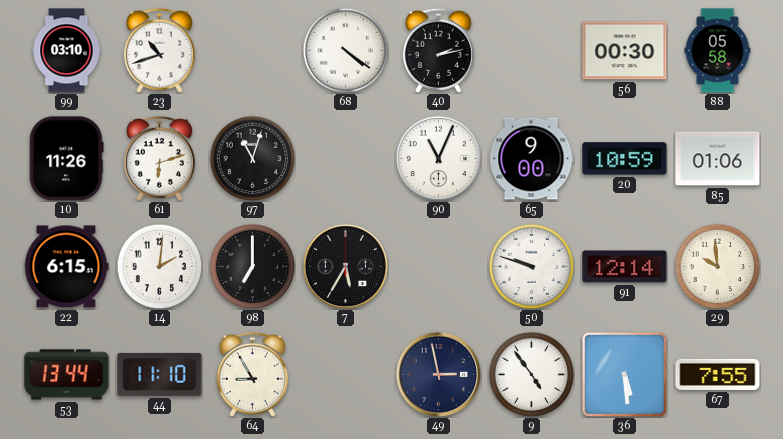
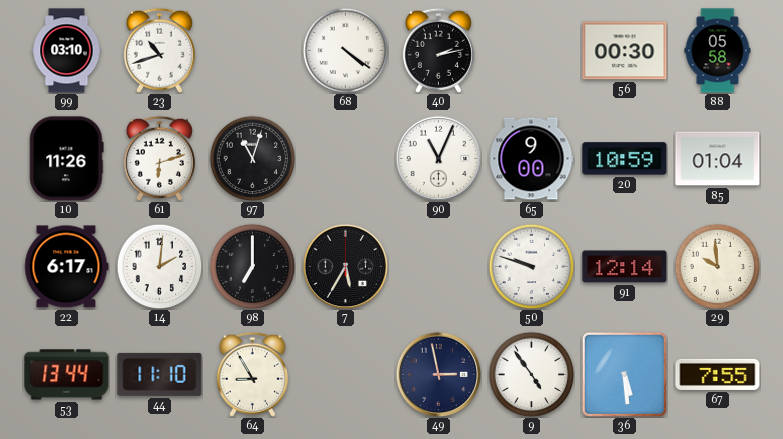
85: 01:06 -> 01:04
22: 6:15 -> 6:17
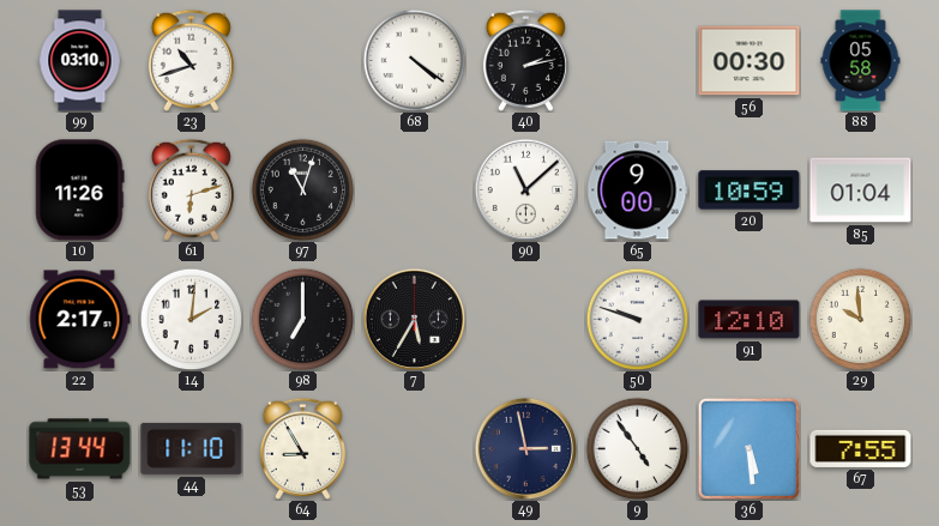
90: 11:04 -> 11:08
22: 6:17 -> 2:17
91: 12:14 -> 12:10
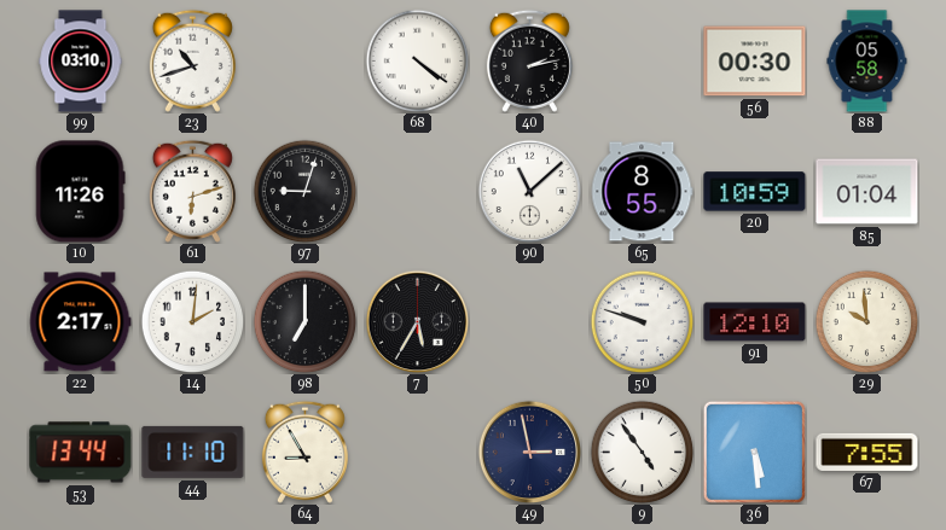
97: 11:03 -> 9:03
65: 9:00 -> 8:55
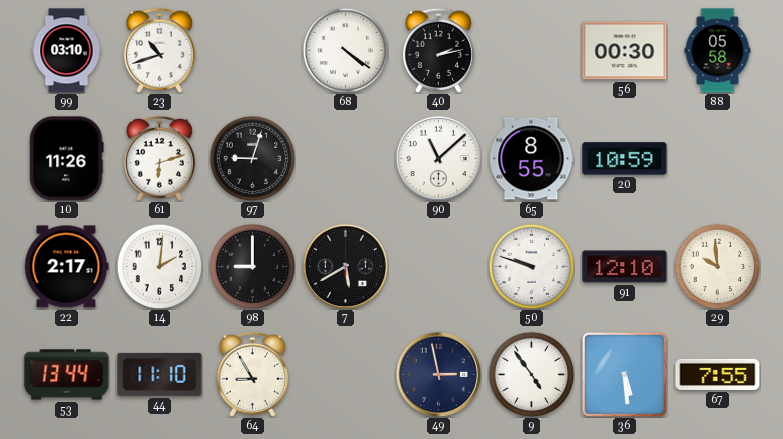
85: 01:04 -> none
98: 7:00 -> 9:00
7: 5:35 -> 5:40
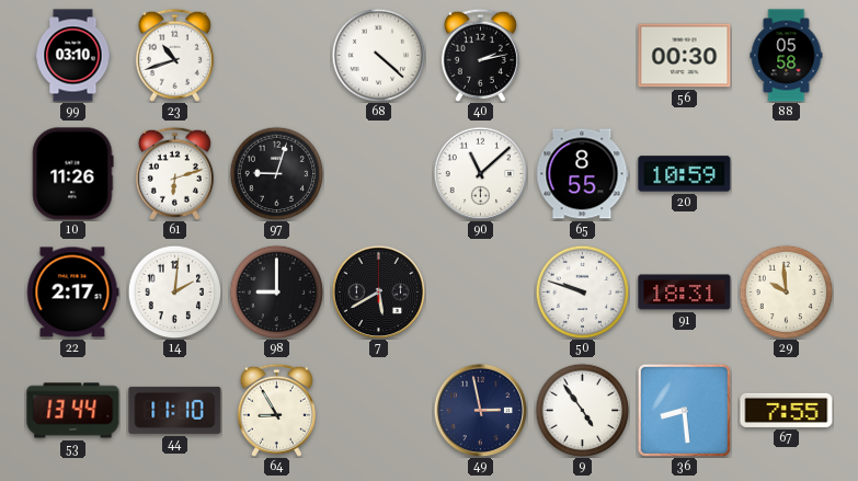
68: 4:21 -> 4:22
91: 12:10 -> 18:31
36: 5:29 -> 8:29
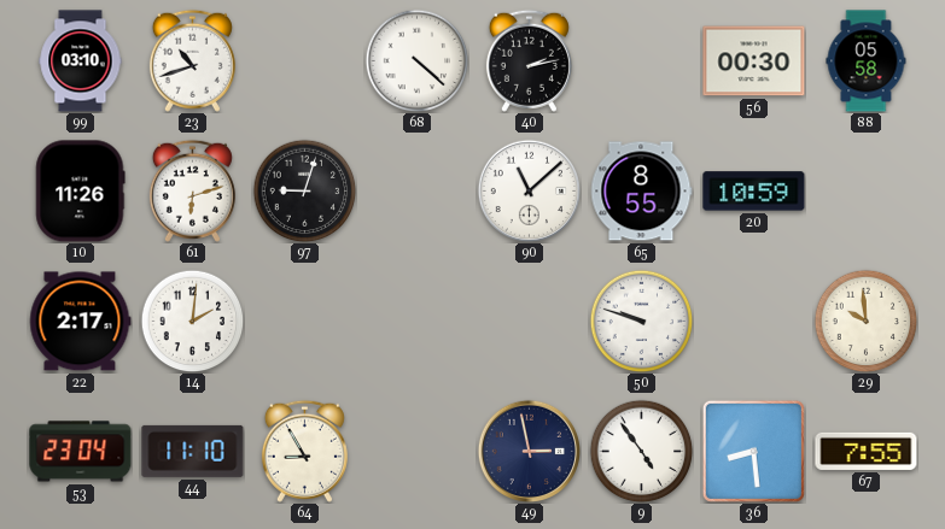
98: 9:00 -> none
7: 5:40 -> none
91: 18:31 -> none
53: 13:44 -> 23:04
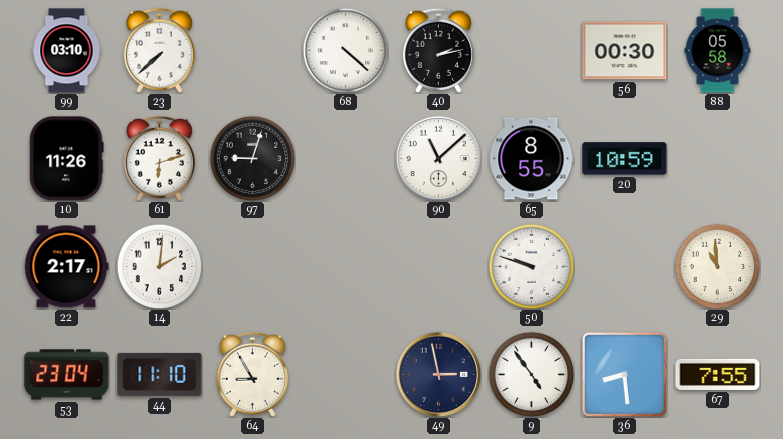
23: 10:42 -> 7:38
29: 9:59 -> 10:59
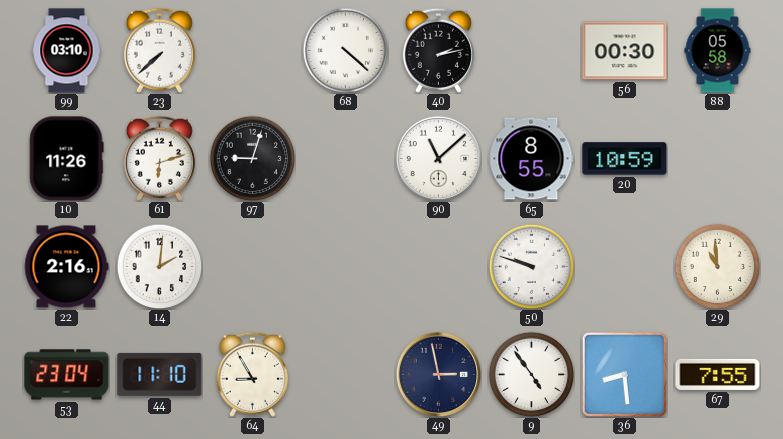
22: 2:17 -> 2:16
